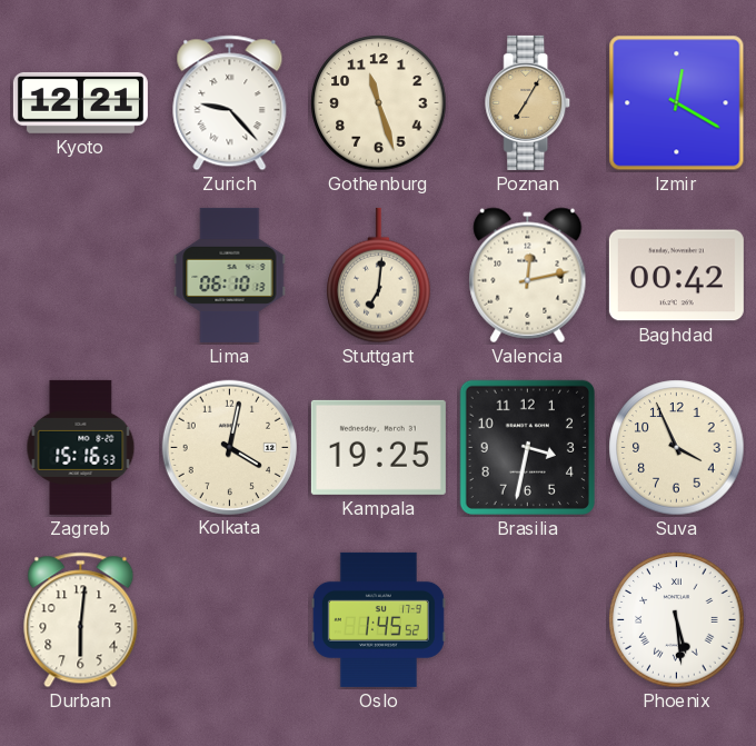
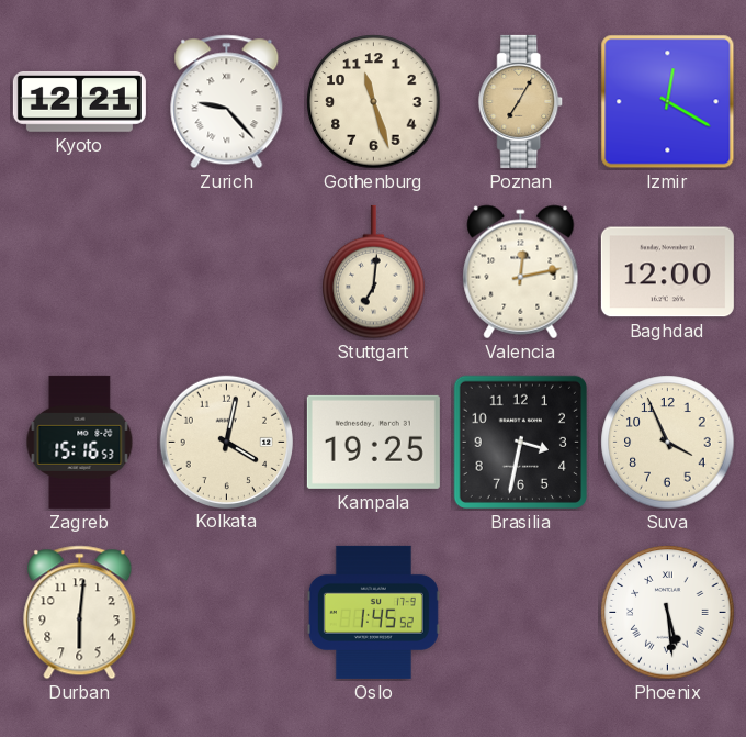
Lima: 06:10 -> none
Baghdad: 00:42 -> 12:00
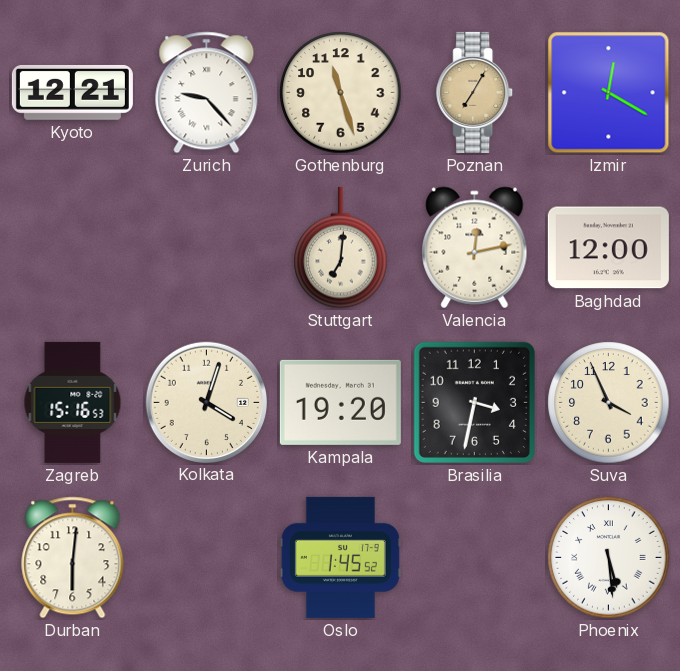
Kolkata: 4:02 -> 4:03
Kampala: 19:25 -> 19:20
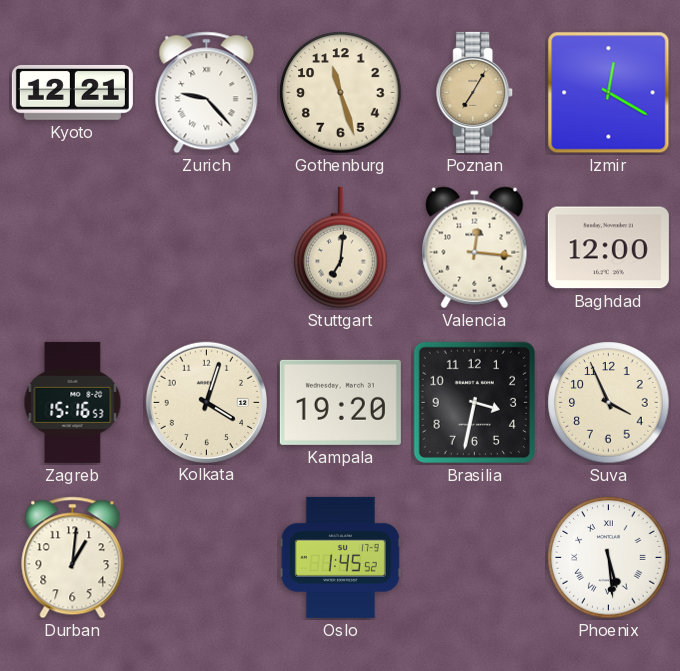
Valencia: 12:13 -> 12:16
Durban: 6:01 -> 1:01
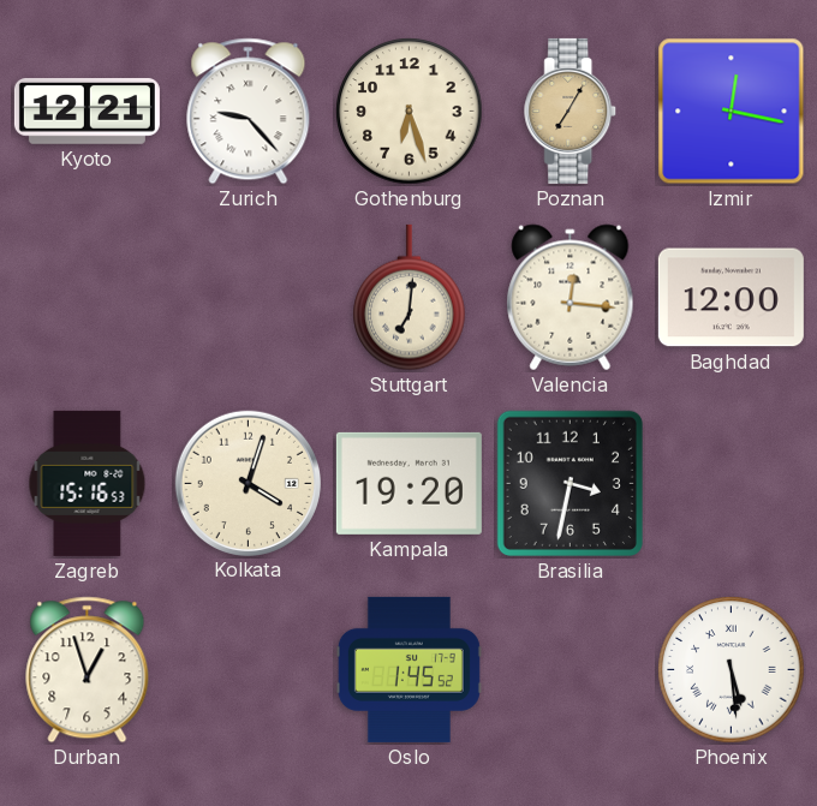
Gothenburg: 11:27 -> 6:27
Izmir: 12:20 -> 12:17
Suva: 3:56 -> none
Durban: 1:01 -> 12:57
